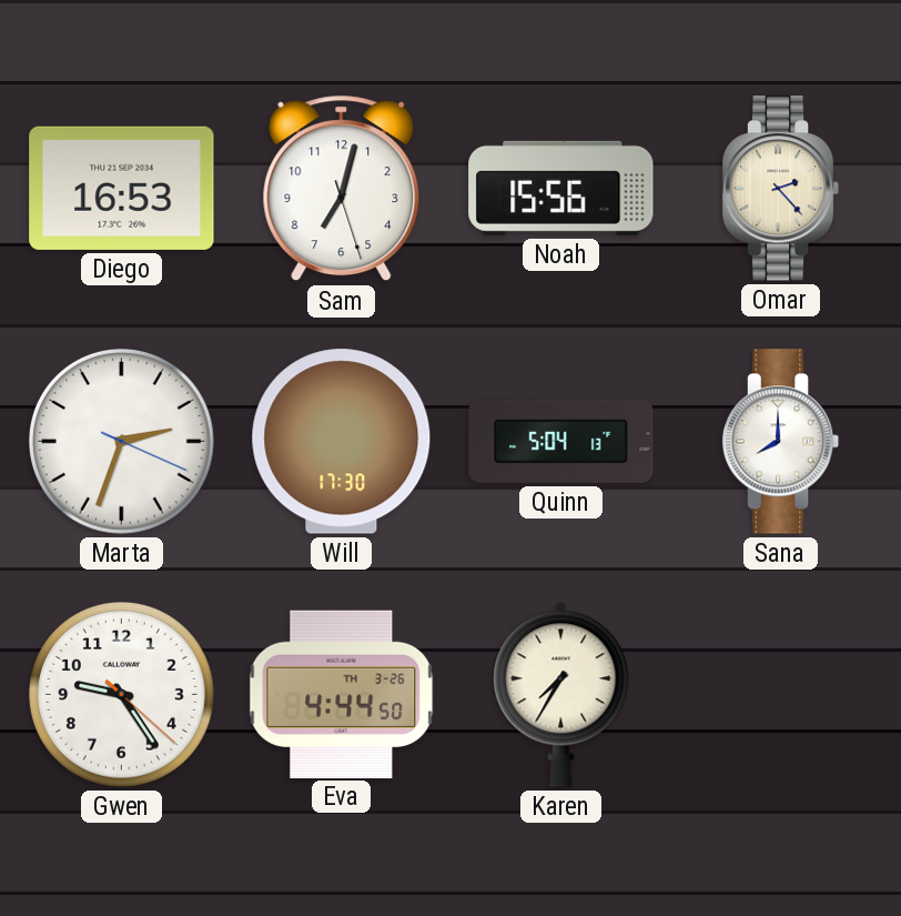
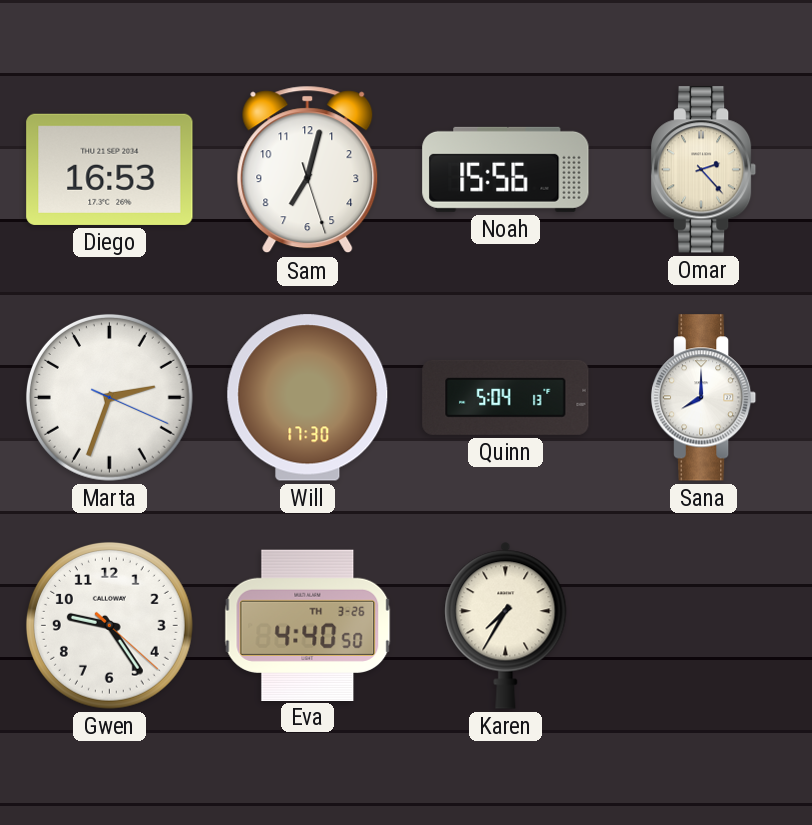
Eva: 4:44 -> 4:40
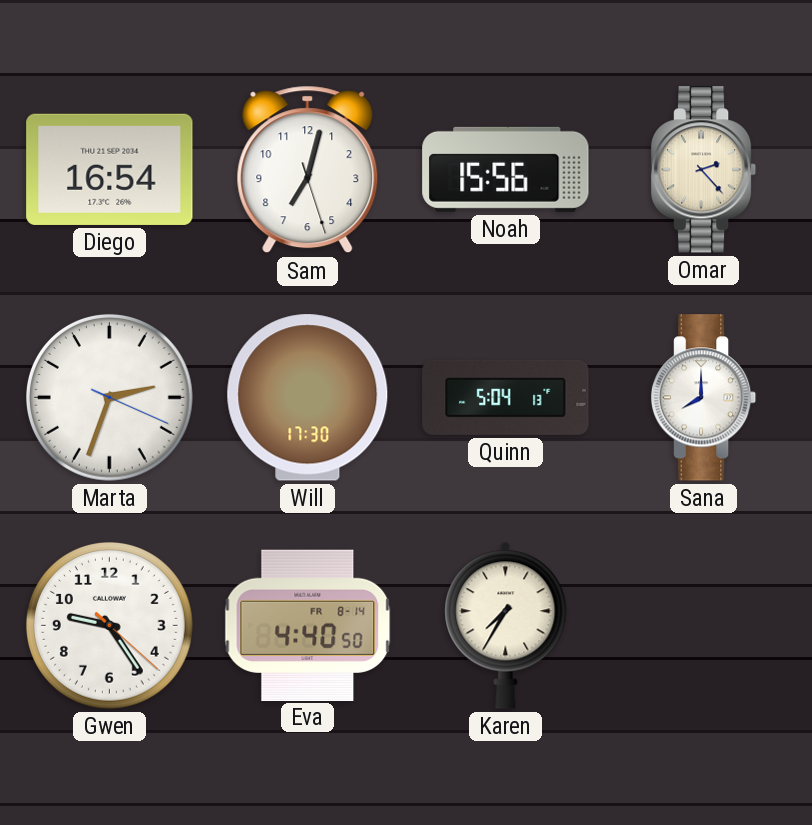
Diego: 16:53 -> 16:54
Eva date: TH 3-26 -> FR 8-14
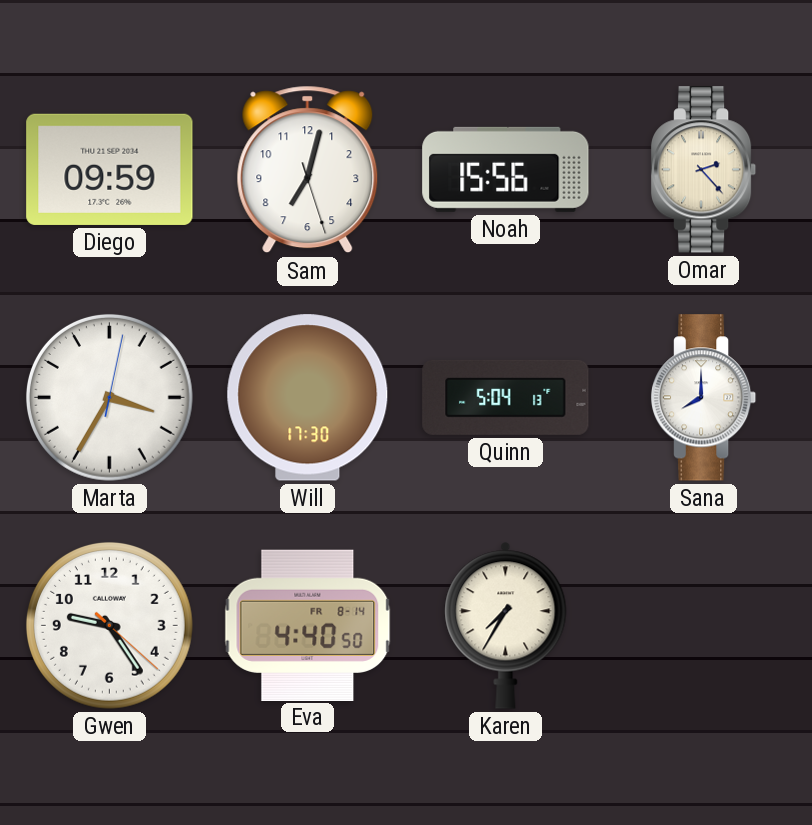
Diego: 16:54 -> 09:59
Marta: 2:33 -> 3:35
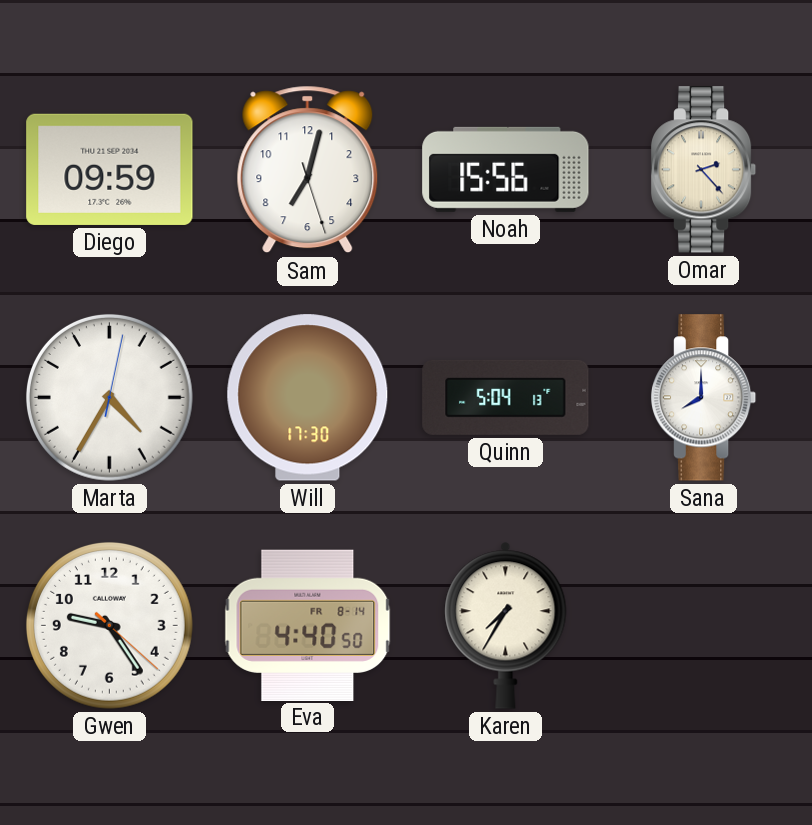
Marta: 3:35 -> 4:35
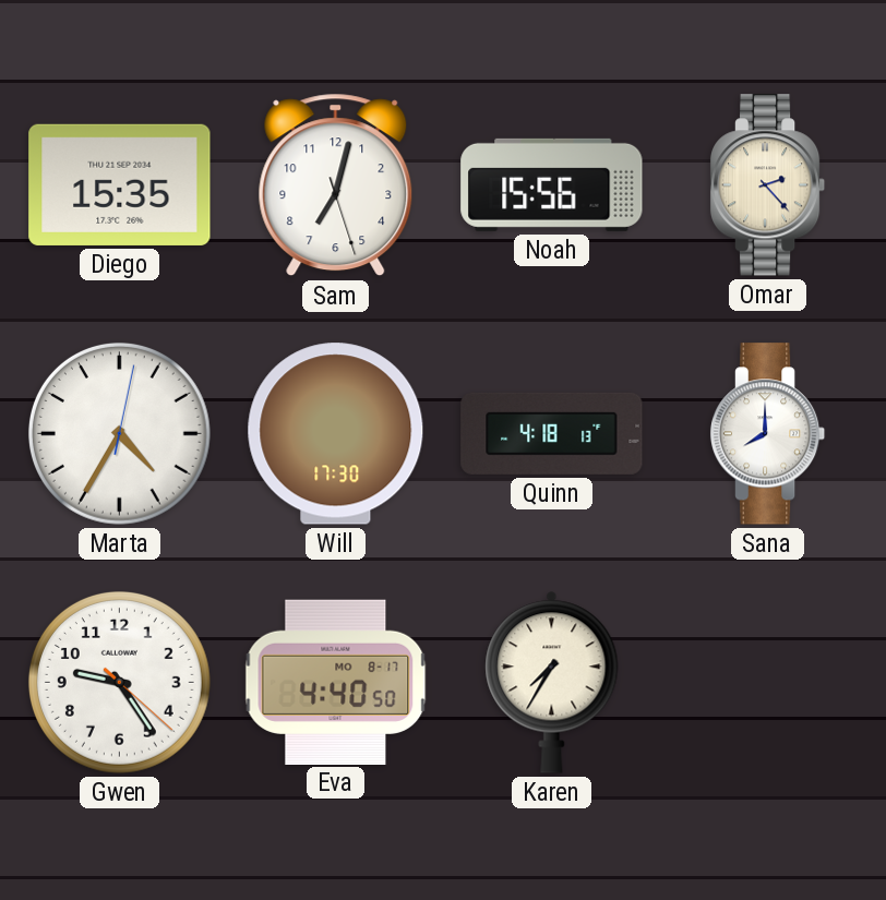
Diego: 09:59 -> 15:35
Quinn: 5:04 -> 4:18
Eva date: FR 8-14 -> MO 8-17
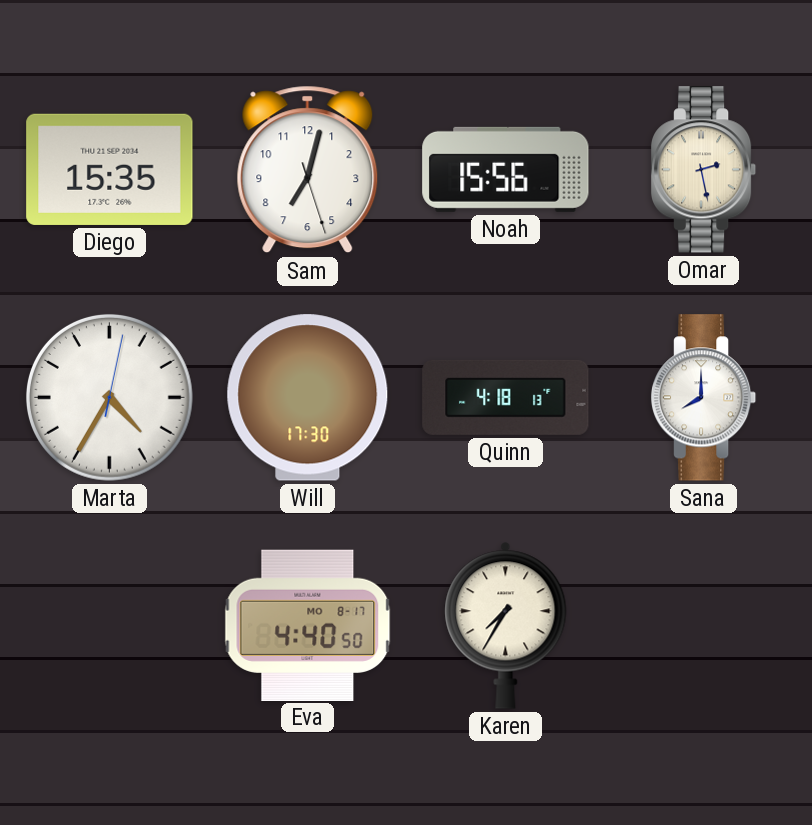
Omar: 2:23 -> 2:28
Gwen: 9:24 -> none
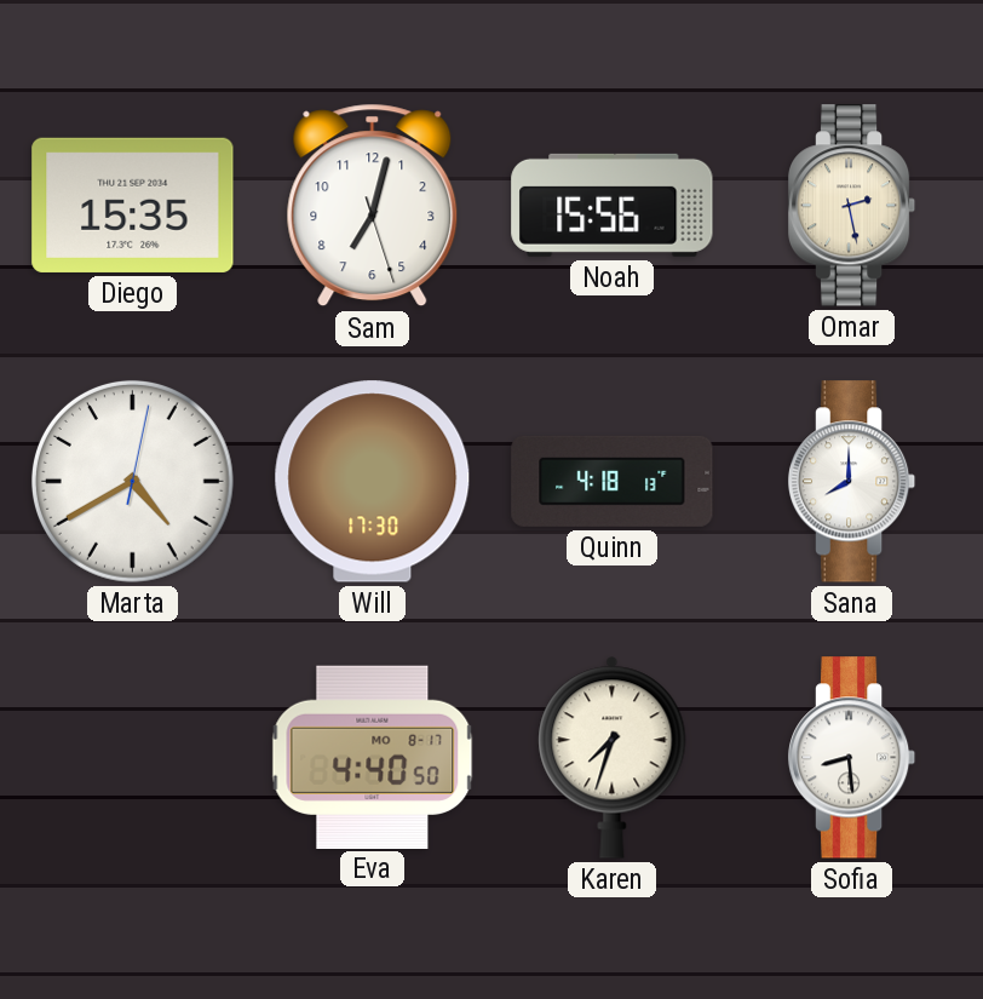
Marta: 4:35 -> 4:40
Karen: 7:35 -> 7:33
Sofia: none -> 8:29
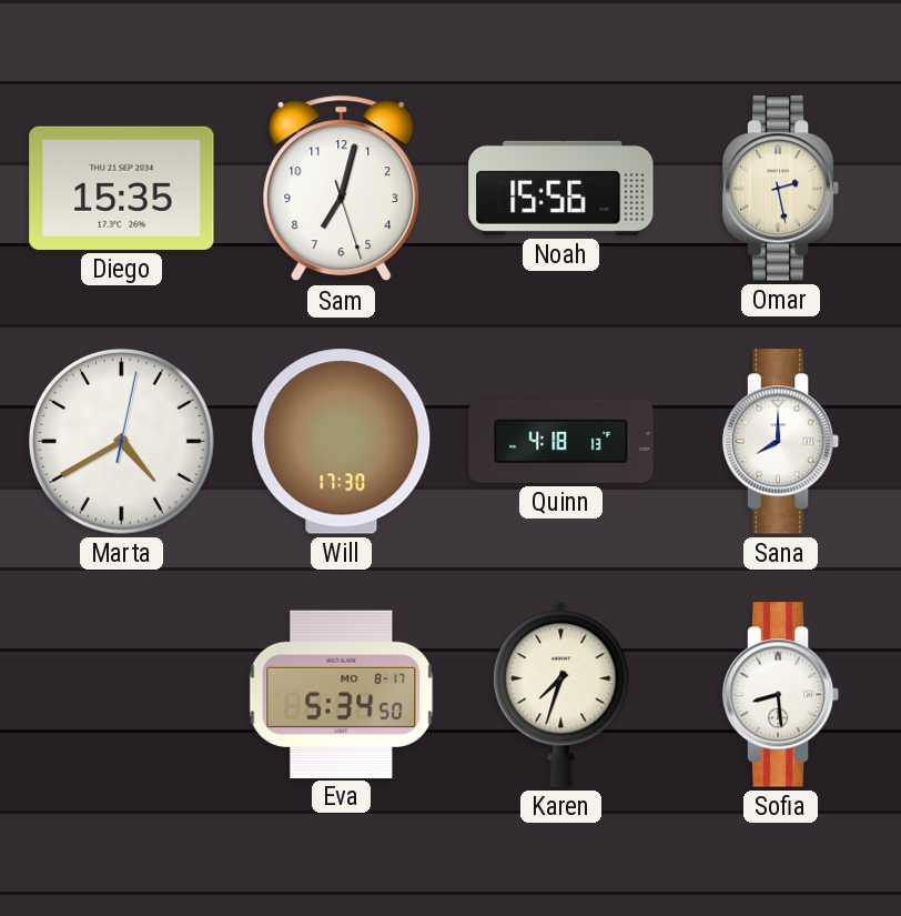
Eva: 4:40 -> 5:34
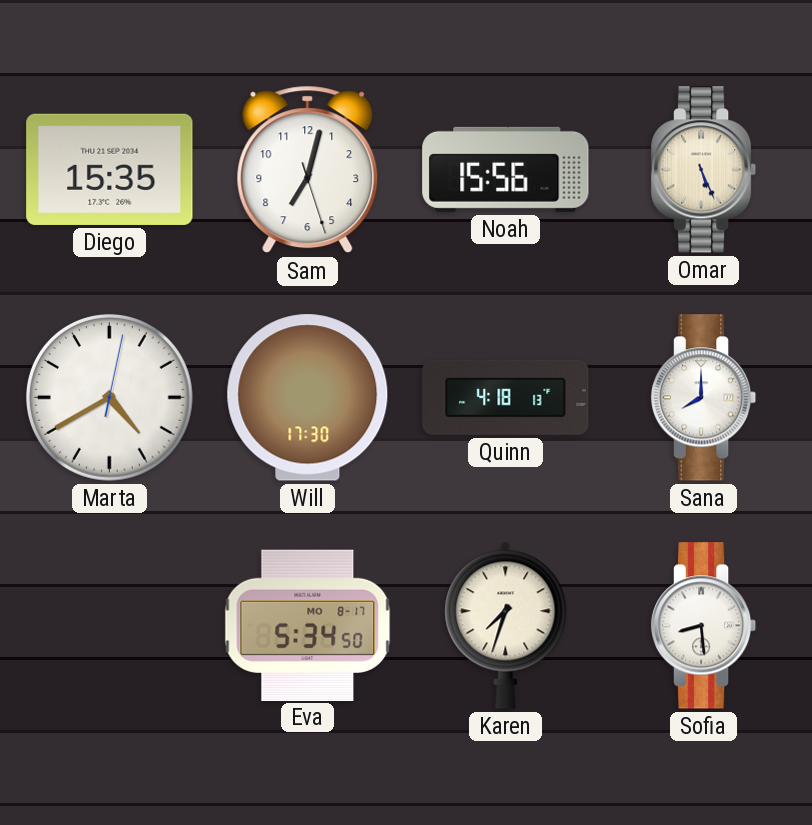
Omar: 2:28 -> 5:26
